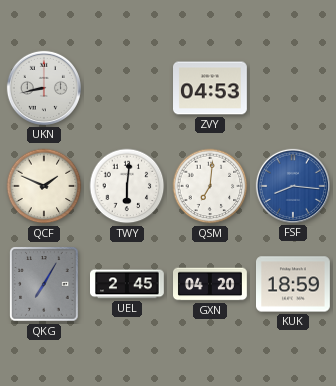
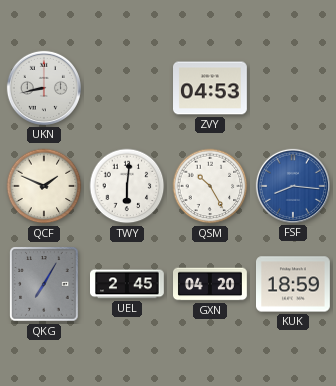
QSM: 7:01 -> 10:25
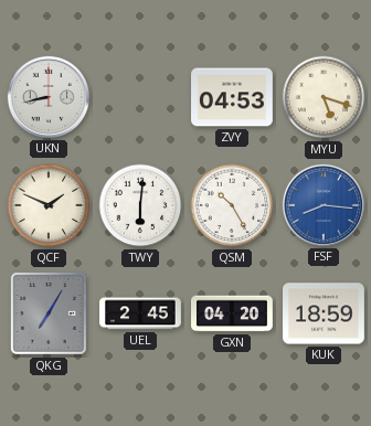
MYU: none -> 5:18
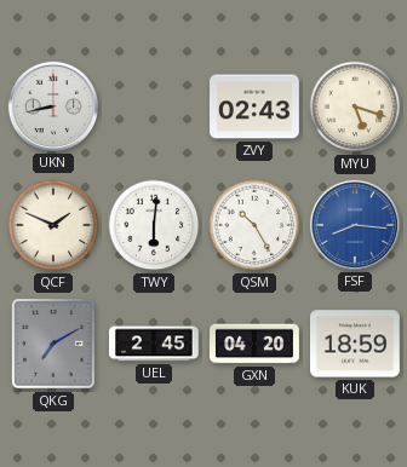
ZVY: 04:53 -> 02:43
QKG: 7:05 -> 7:10
